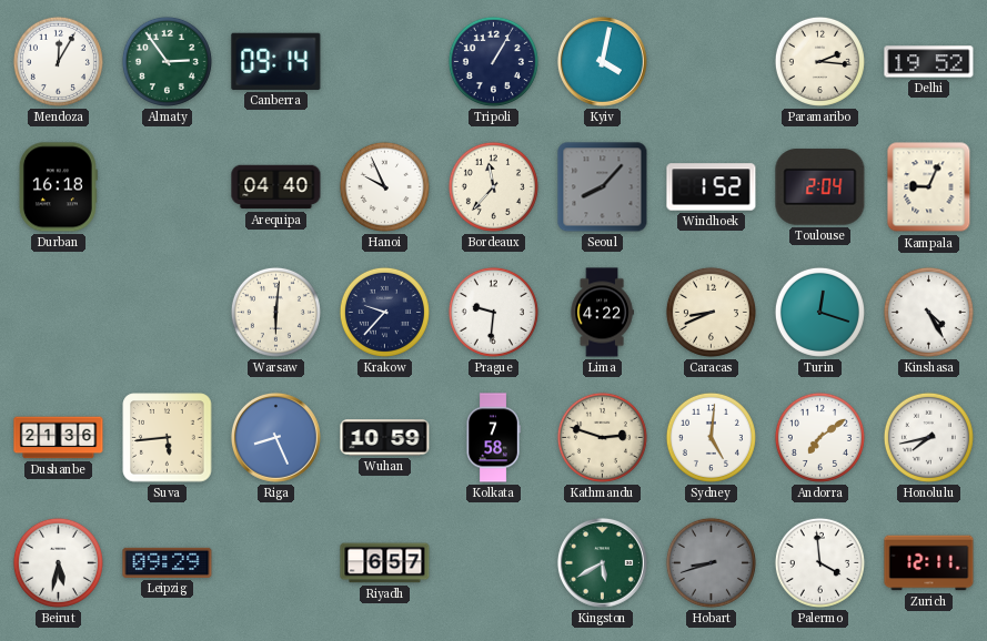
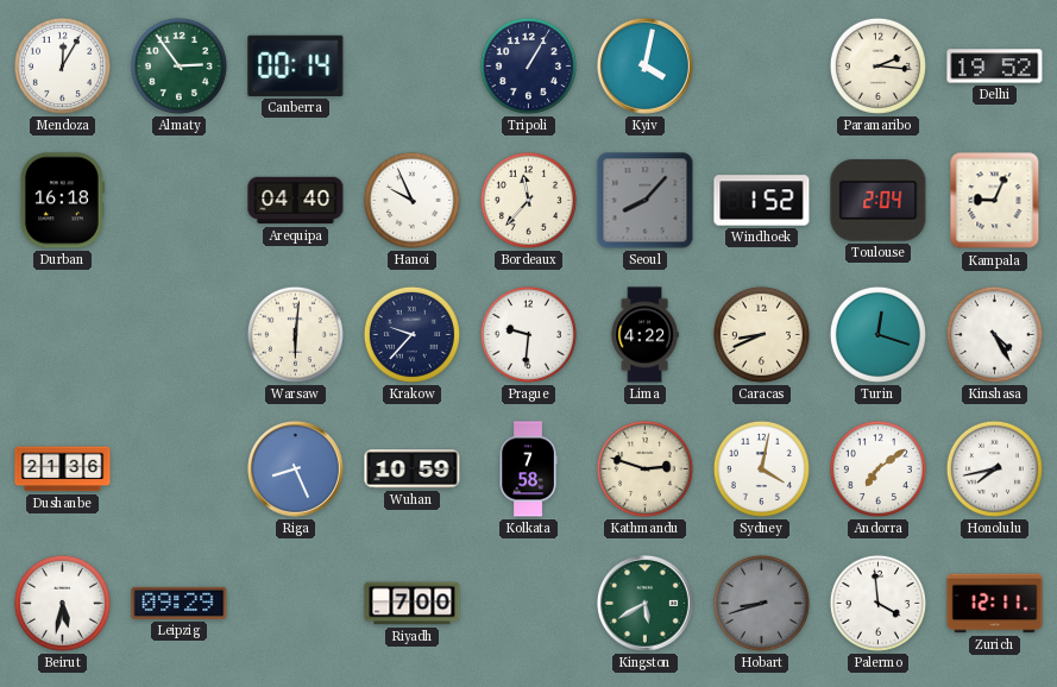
Canberra: 09:14 -> 00:14
Suva: 5:44 -> none
Sydney: 5:01 -> 4:02
Riyadh: 6:57 -> 7:00
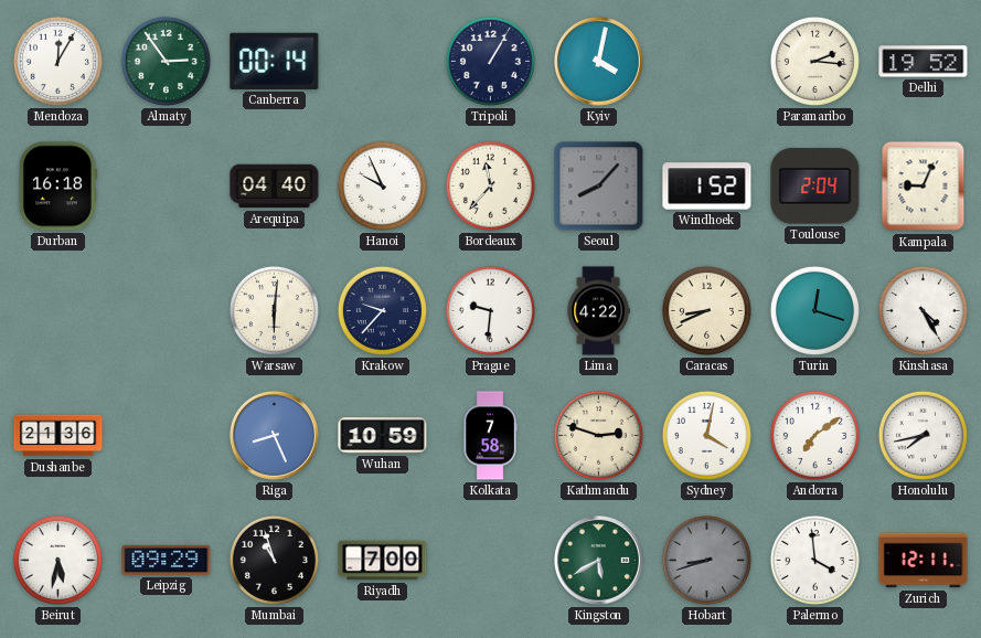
Mumbai: none -> 10:57
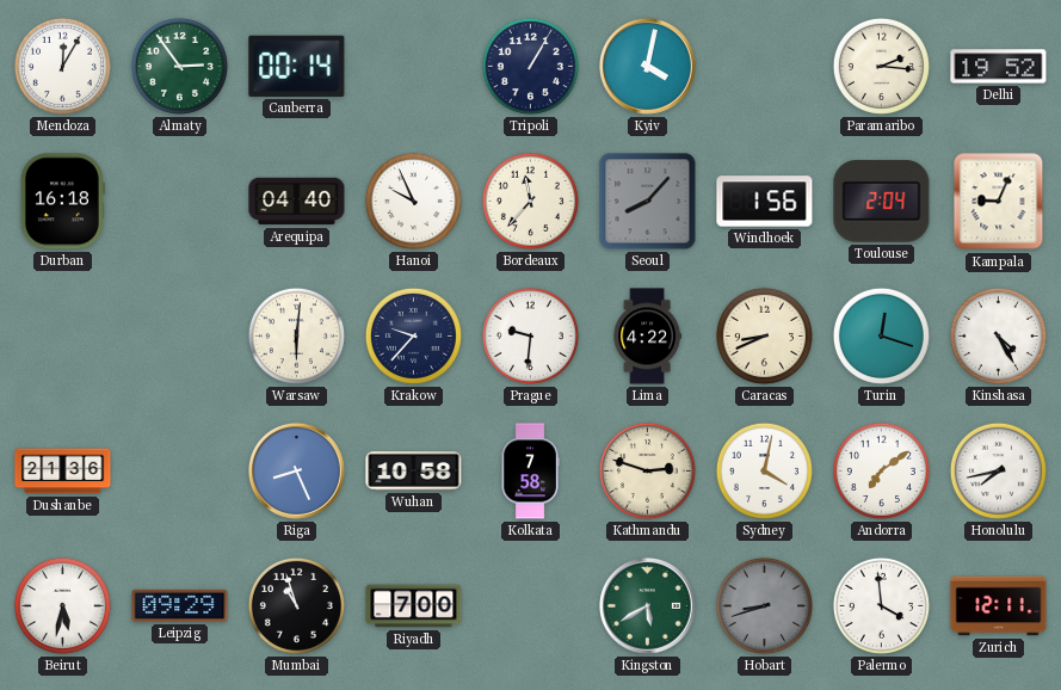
Windhoek: 1:52 -> 1:56
Wuhan: 10:59 -> 10:58
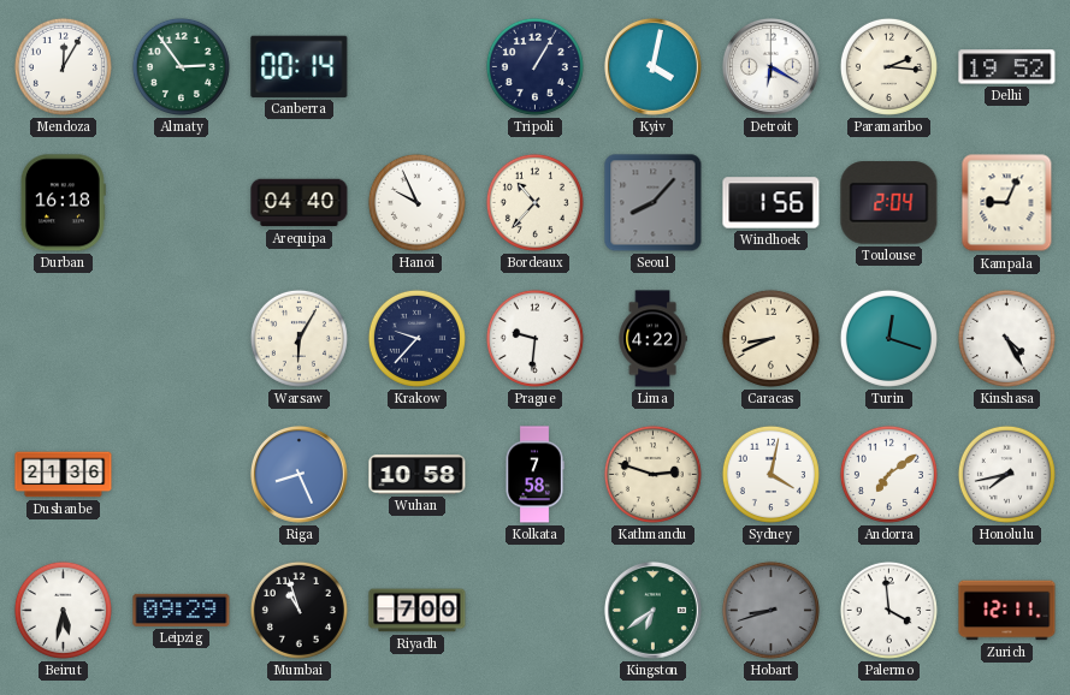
Detroit: none -> 6:20
Bordeaux: 11:37 -> 10:37
Warsaw: 6:01 -> 6:05
Kingston: 5:40 -> 6:39
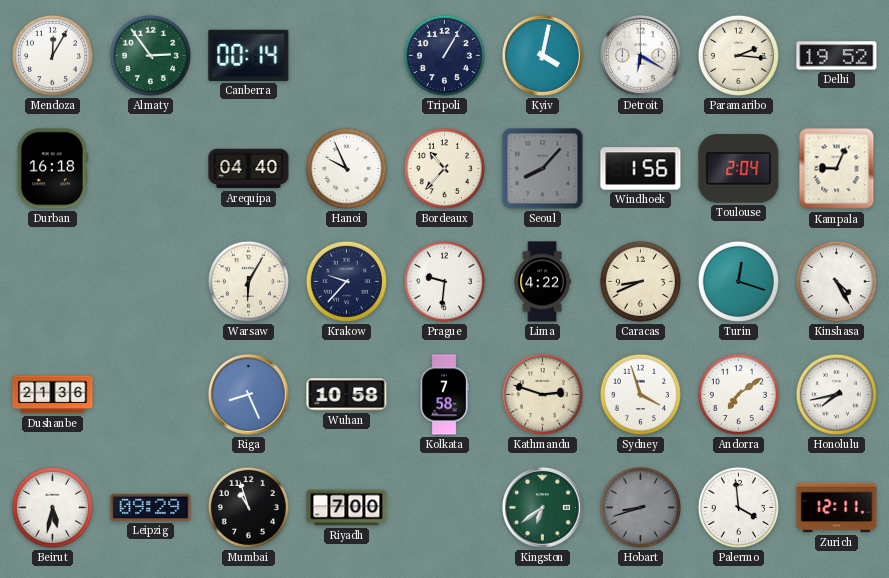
Sydney: 4:02 -> 3:57
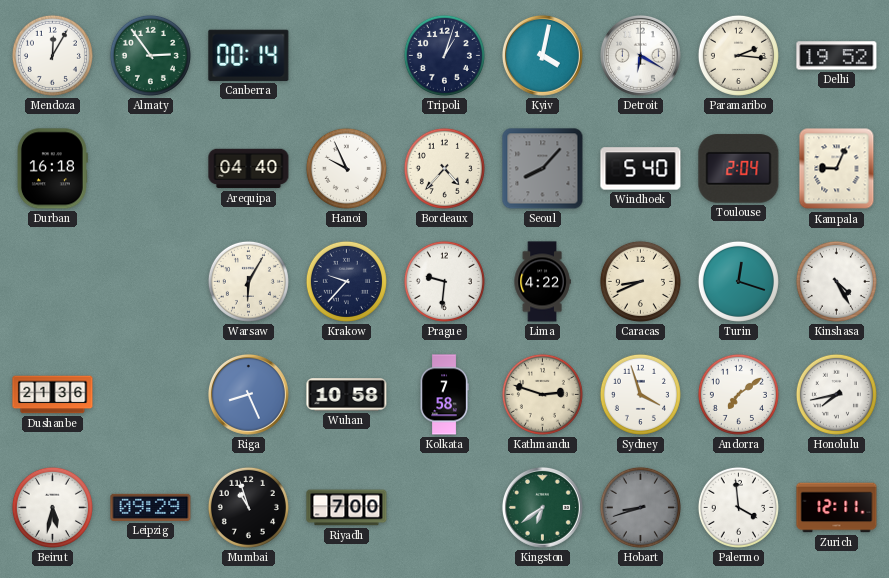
Tripoli: 1:05 -> 1:03
Bordeaux: 10:37 -> 4:37
Windhoek: 1:56 -> 5:40
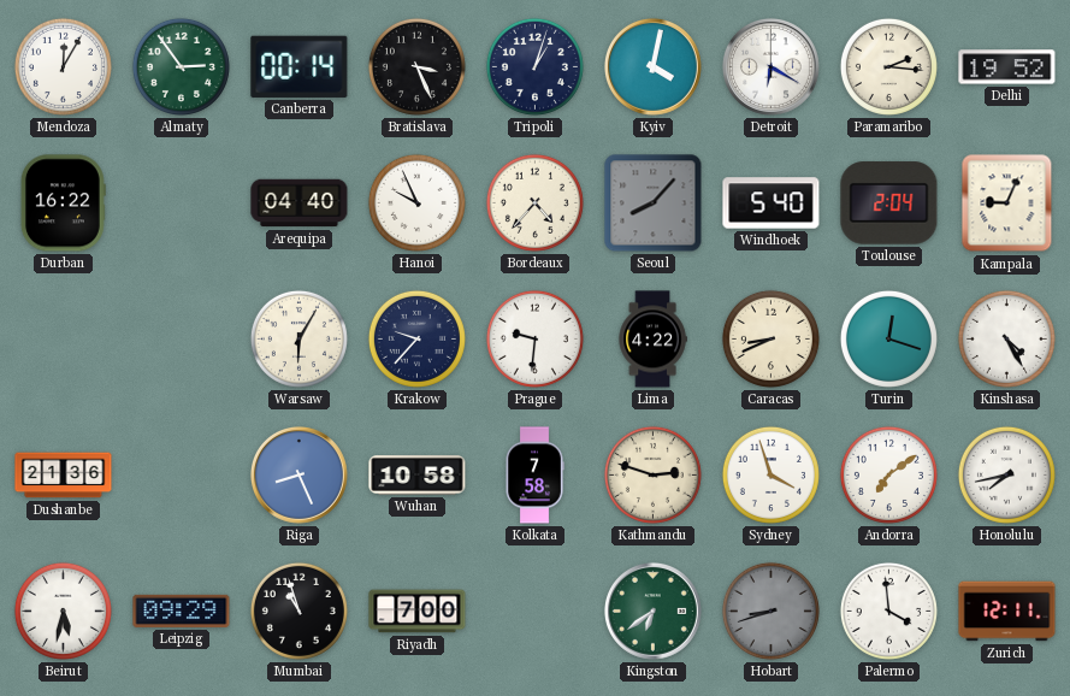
Bratislava: none -> 3:26
Durban: 16:18 -> 16:22
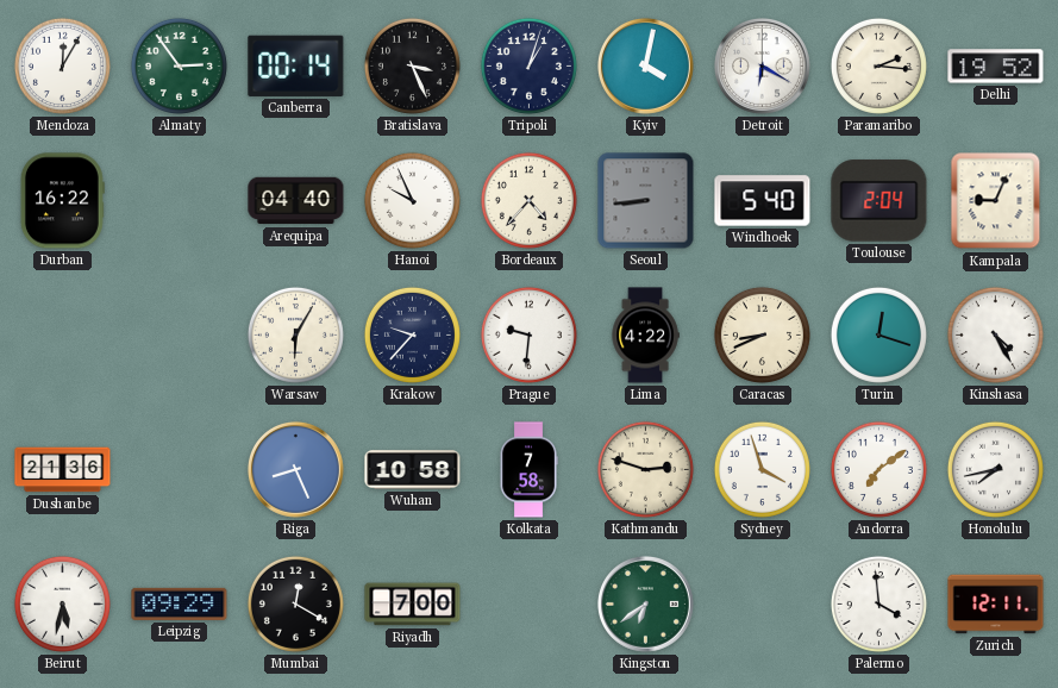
Seoul: 8:07 -> 8:44
Mumbai: 10:57 -> 12:20
Hobart: 8:42 -> none
